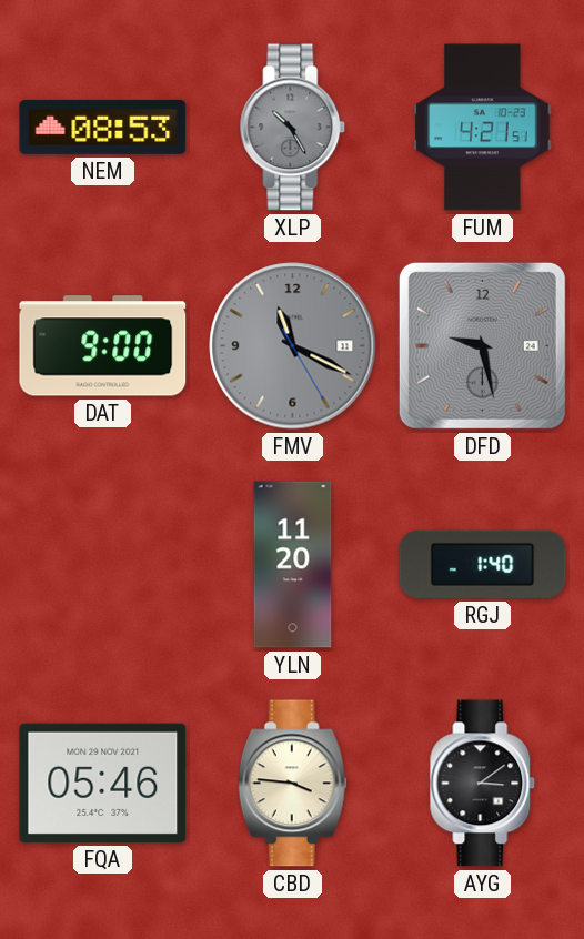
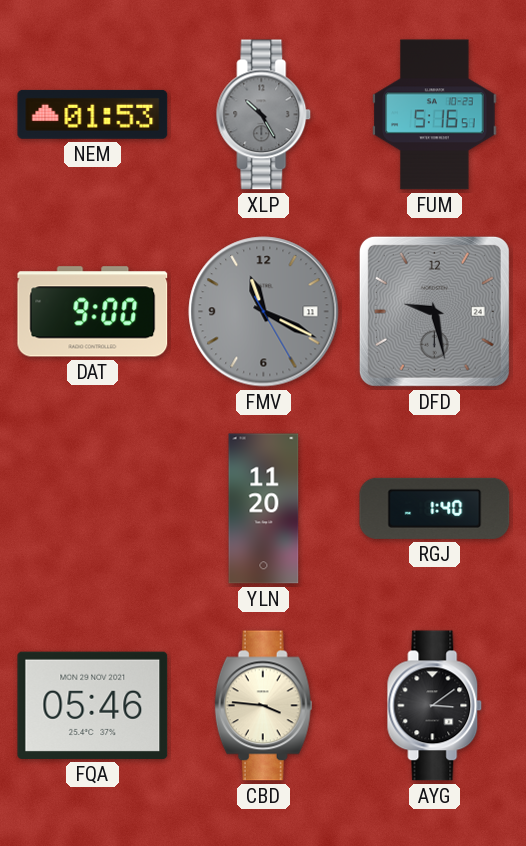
NEM: 08:53 -> 01:53
FUM: 4:21 -> 5:16
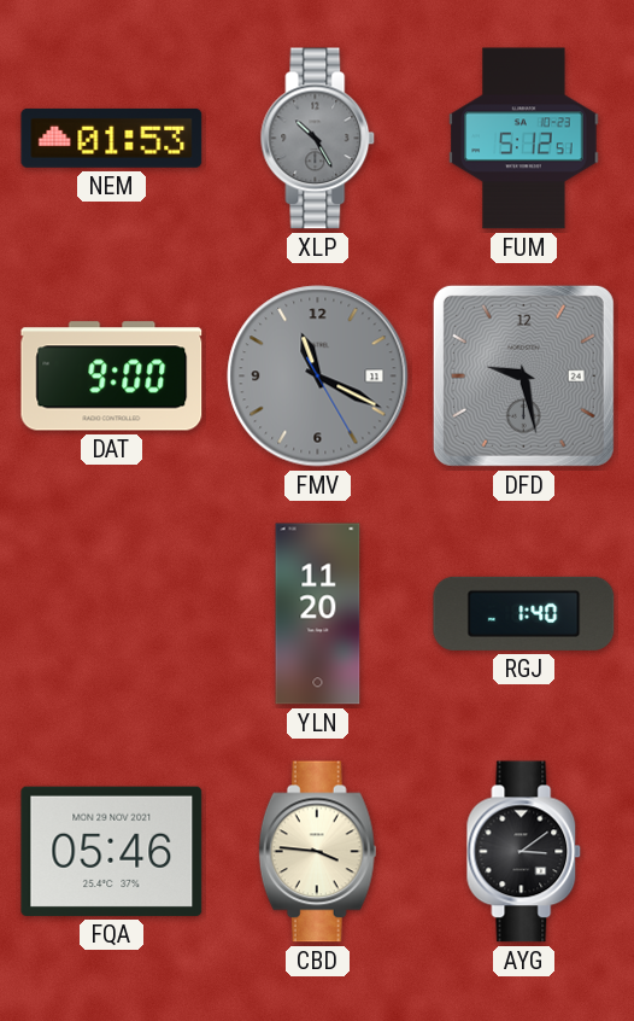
FUM: 5:16 -> 5:12
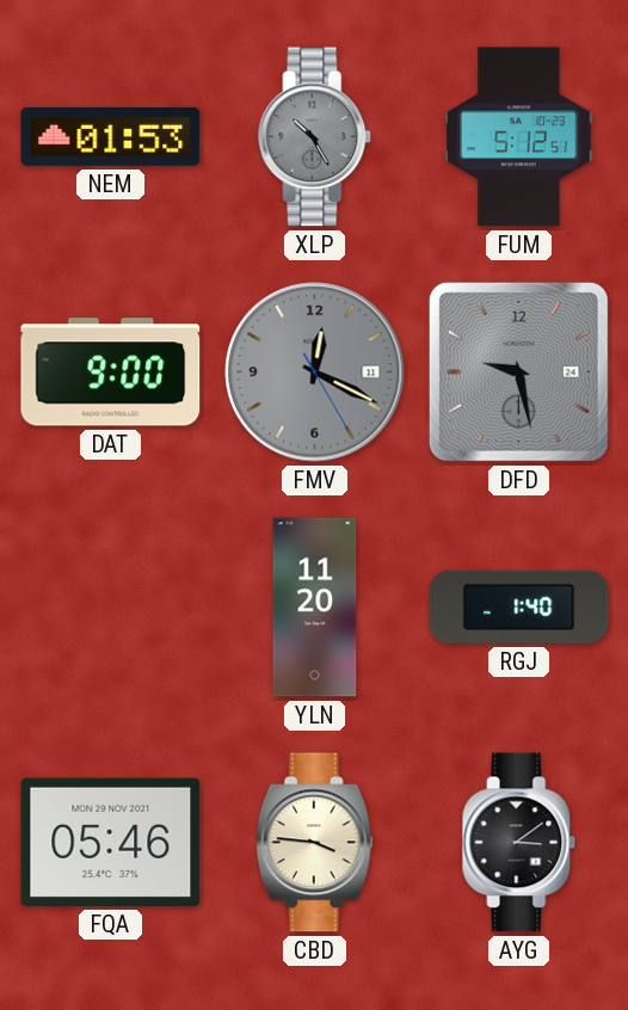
FMV: 11:19 -> 12:19
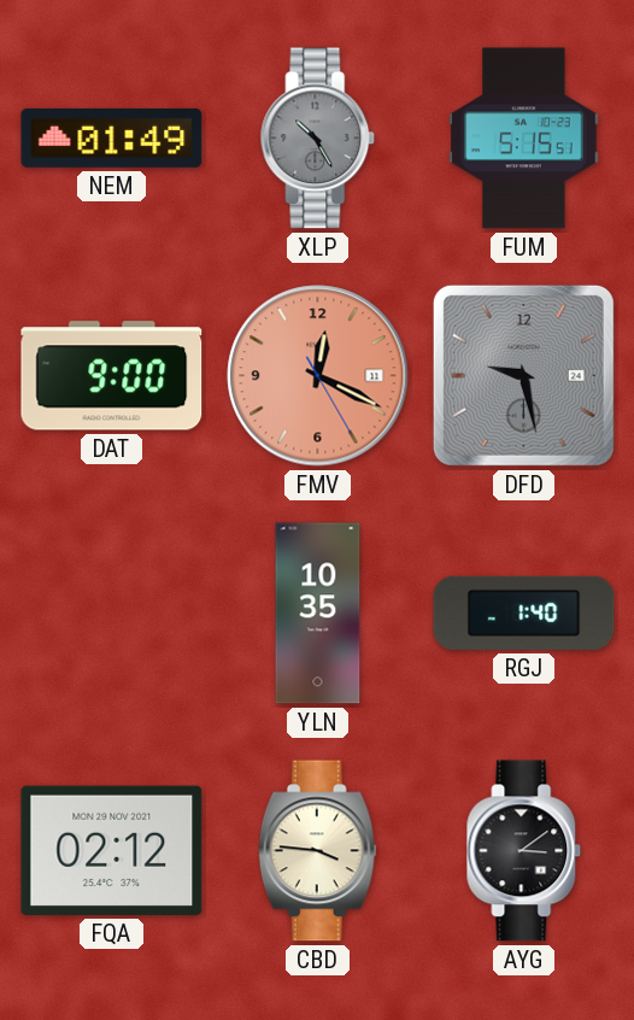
NEM: 01:53 -> 01:49
FUM: 5:12 -> 5:15
FMV dial: grey -> salmon
YLN: 11:20 -> 10:35
FQA: 05:46 -> 02:12
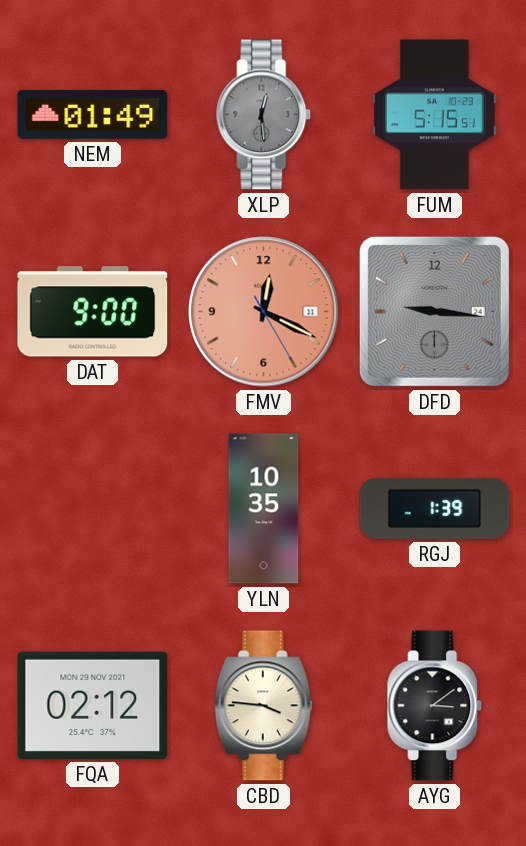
XLP: 10:25 -> 12:29
DFD: 9:28 -> 9:16
RGJ: 1:40 -> 1:39
